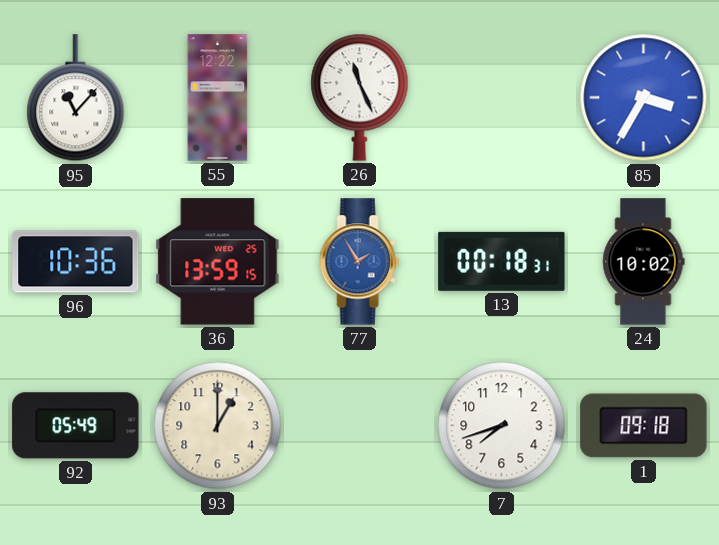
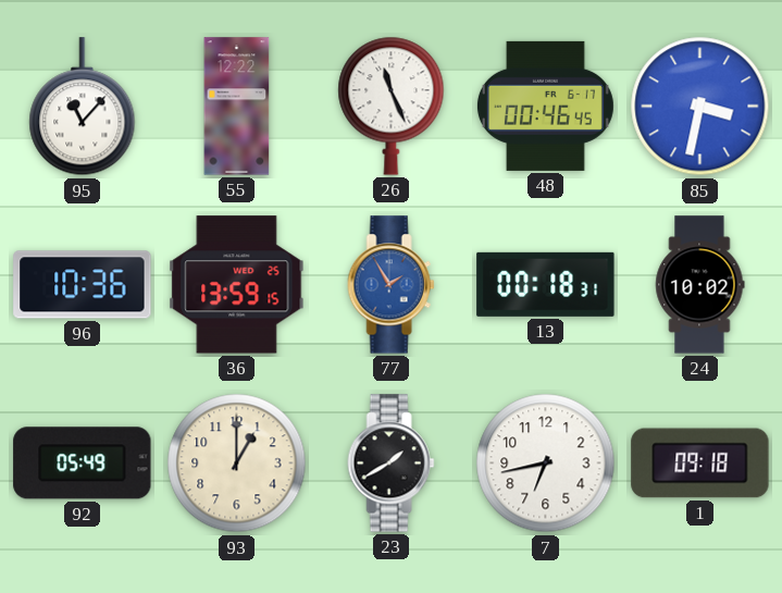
48: none -> 00:46
85: 3:35 -> 3:32
23: none -> 1:40
7: 7:42 -> 6:43
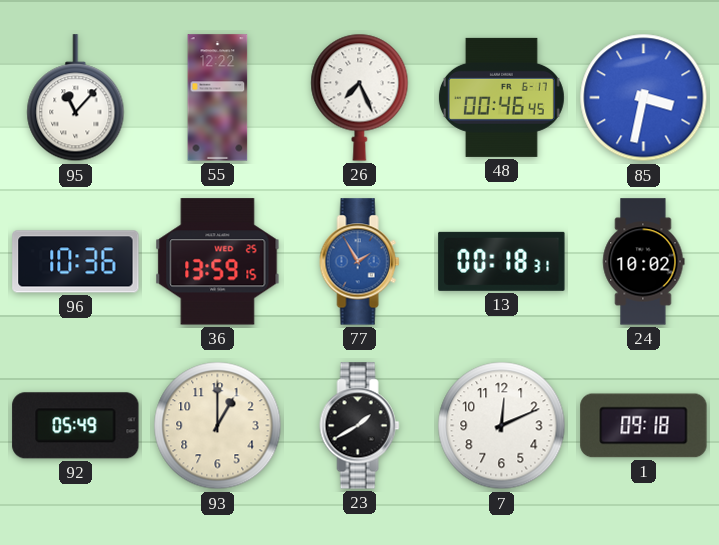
26: 11:26 -> 7:26
7: 6:43 -> 12:11
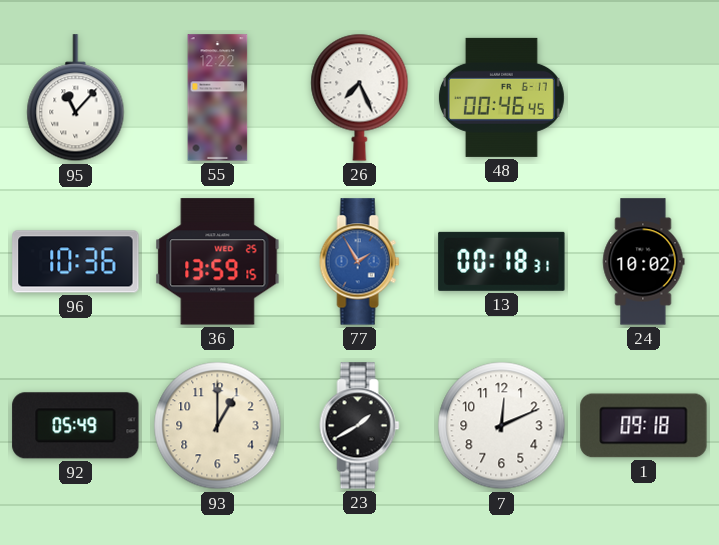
85: 3:32 -> none
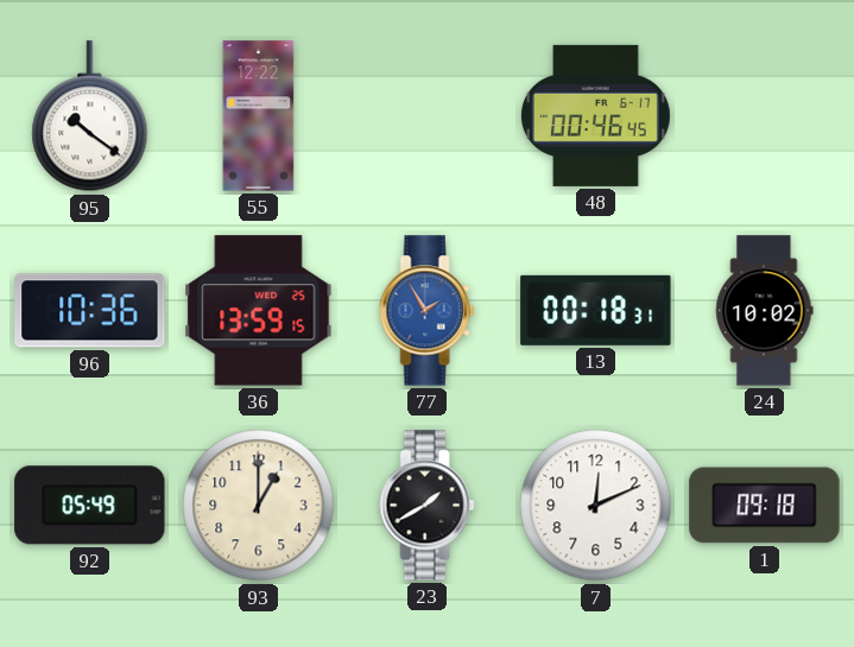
95: 11:07 -> 10:21
26: 7:26 -> none
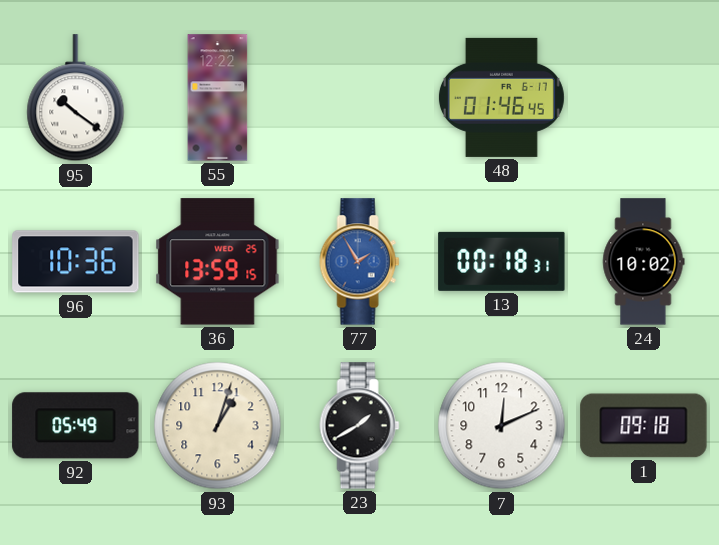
48: 00:46 -> 01:46
93: 1:00 -> 1:03
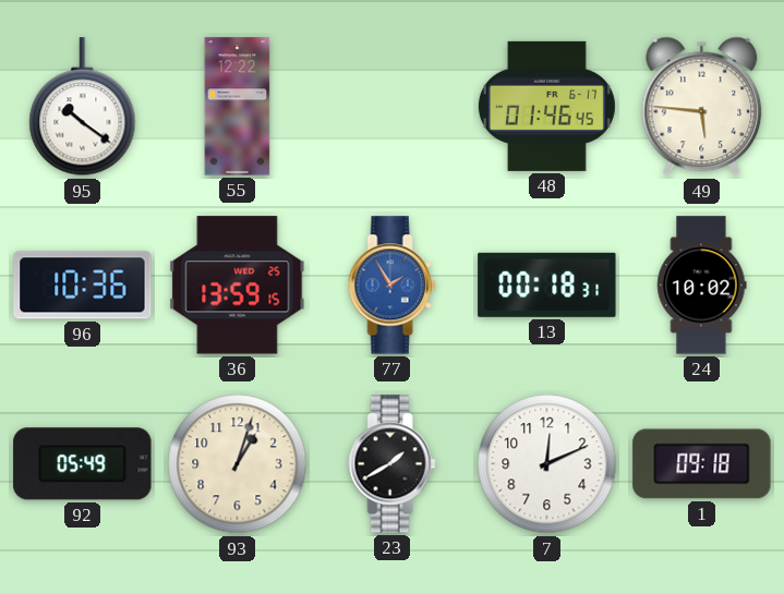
49: none -> 5:46
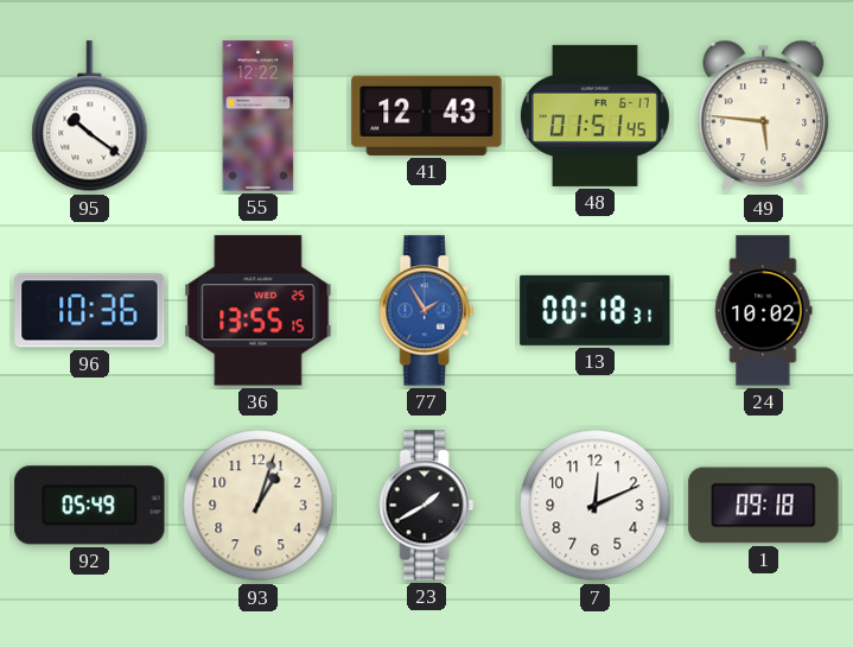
41: none -> 12:43
48: 01:46 -> 01:51
36: 13:59 -> 13:55
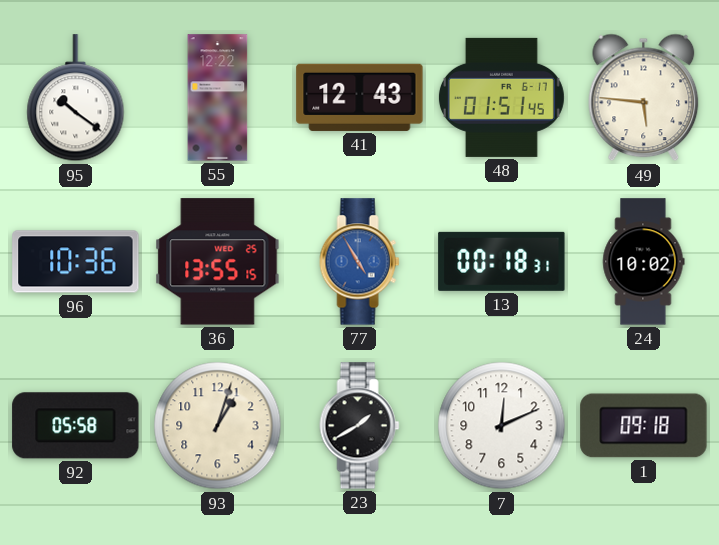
77: 1:55 -> 4:55
92: 05:49 -> 05:58
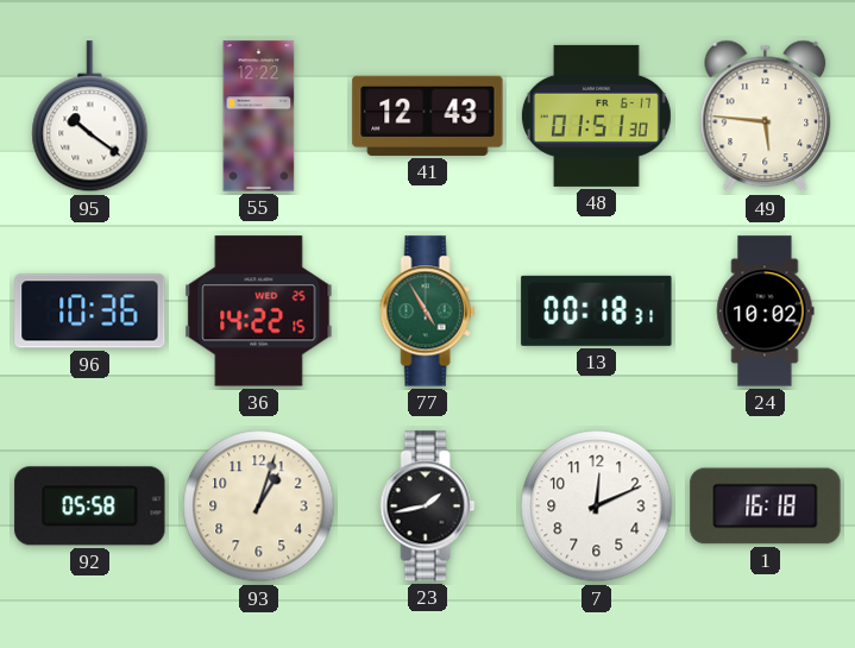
48: 01:51:45 -> 01:51:30
36: 13:55 -> 14:22
77 dial: blue -> green
23: 1:40 -> 1:43
1: 09:18 -> 16:18
